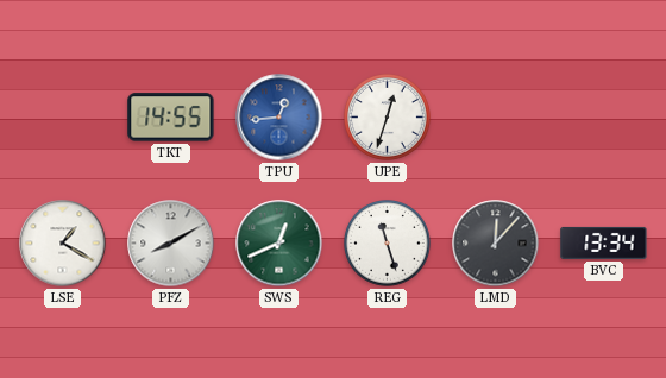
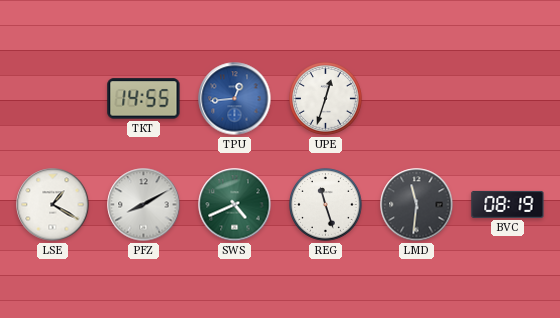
SWS: 12:41 -> 4:41
LMD: 12:07 -> 11:31
BVC: 13:34 -> 08:19
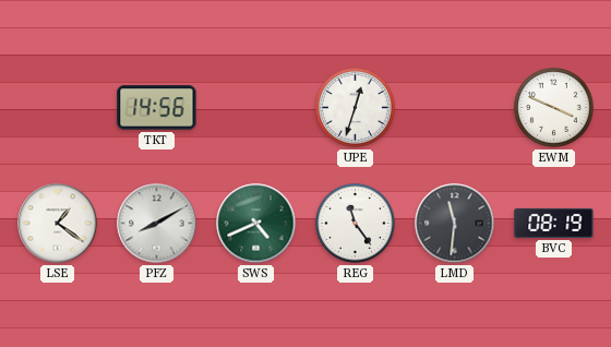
TKT: 14:55 -> 14:56
TPU: 12:44 -> none
EWM: none -> 3:49
LSE: 1:20 -> 1:21
REG: 11:27 -> 11:24
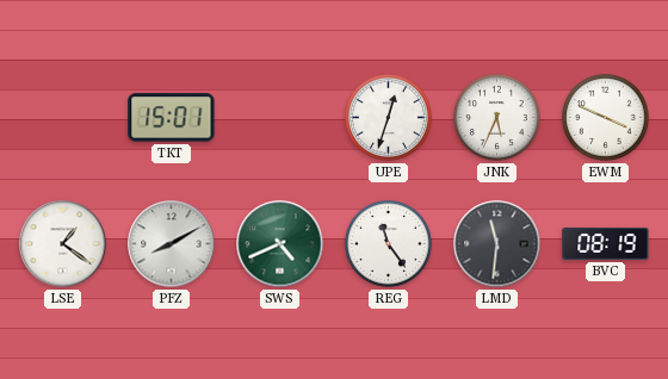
TKT: 14:56 -> 15:01
JNK: none -> 5:34
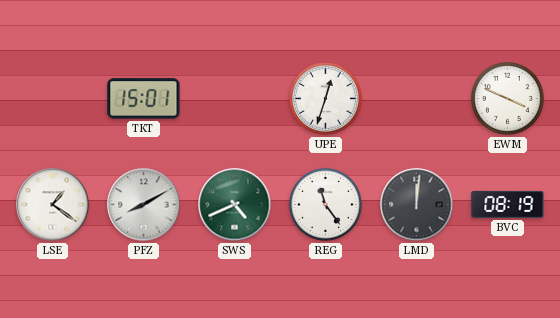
JNK: 5:34 -> none
LMD: 11:31 -> 12:01
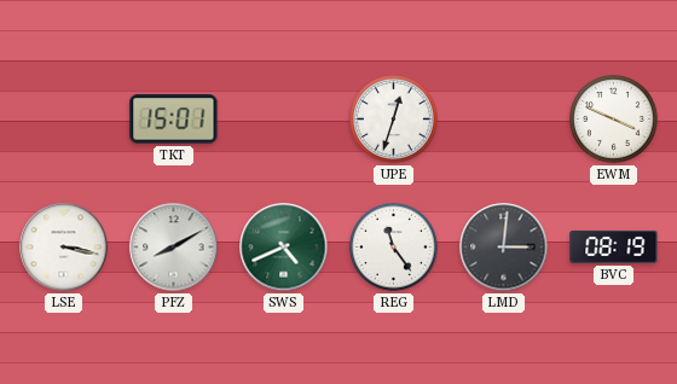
LSE: 1:21 -> 3:17
LMD: 12:01 -> 3:01
